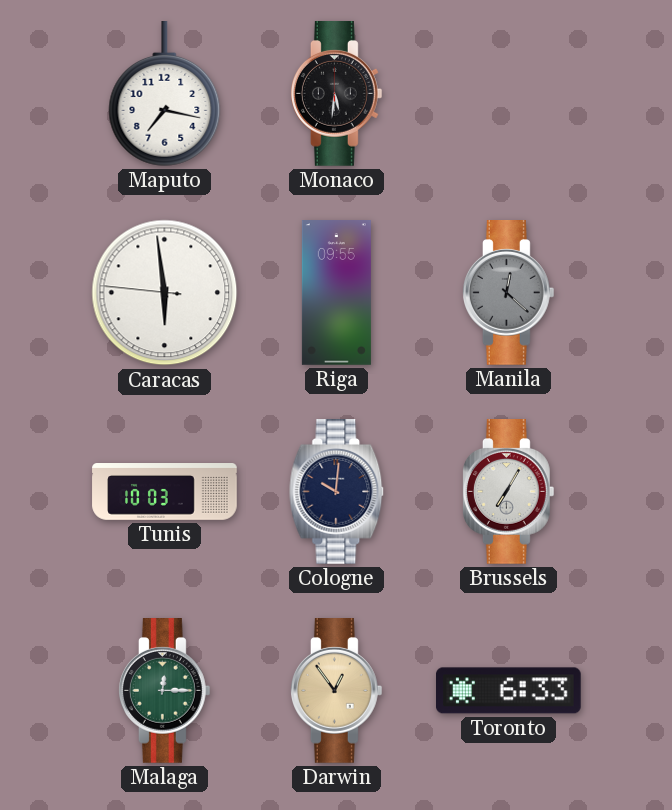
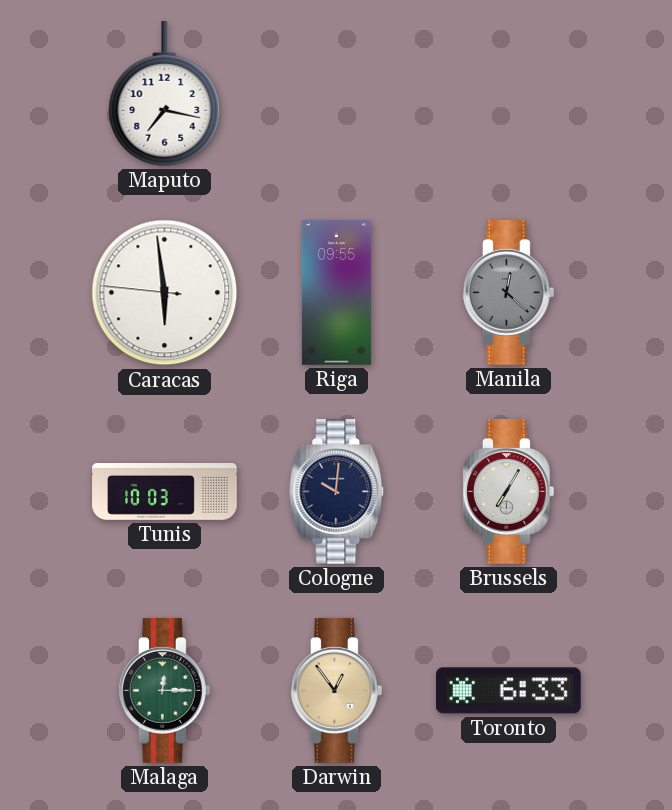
Monaco: 5:31 -> none
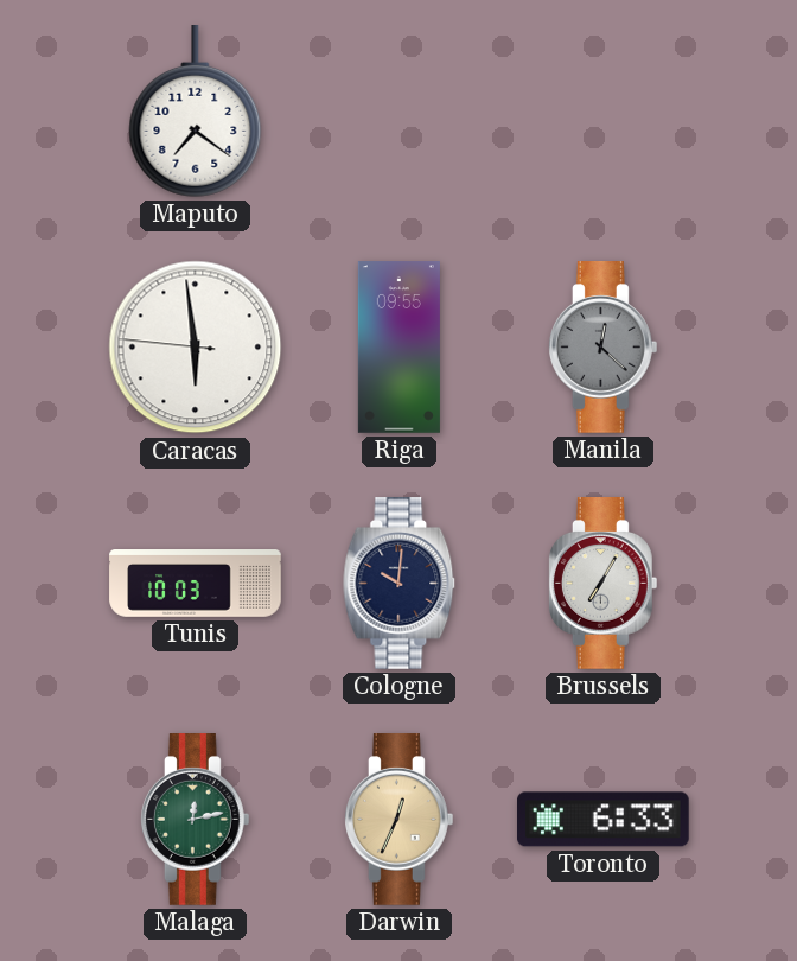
Maputo: 7:17 -> 7:21
Malaga: 12:15 -> 12:13
Darwin: 12:54 -> 12:34
